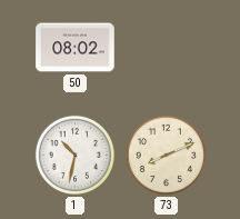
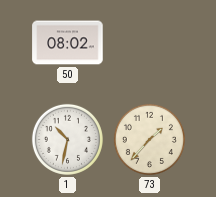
73: 8:11 -> 1:37
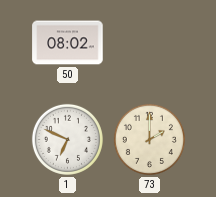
1: 10:32 -> 6:49
73: 1:37 -> 2:00
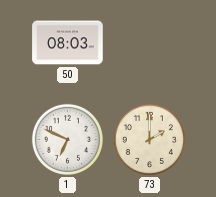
50: 08:02 -> 08:03
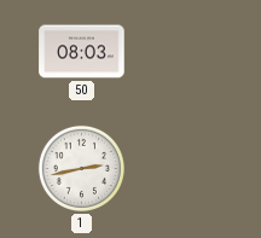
1: 6:49 -> 2:43
73: 2:00 -> none
